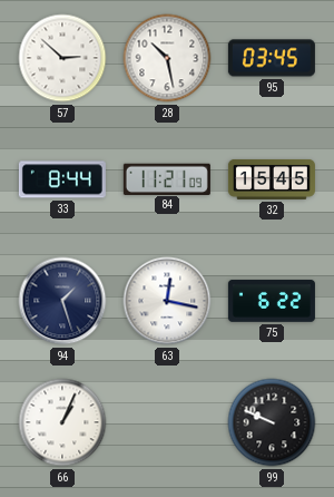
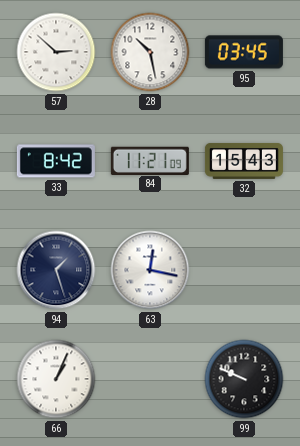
33: 8:44 -> 8:42
32: 15:45 -> 15:43
75: 6:22 -> none
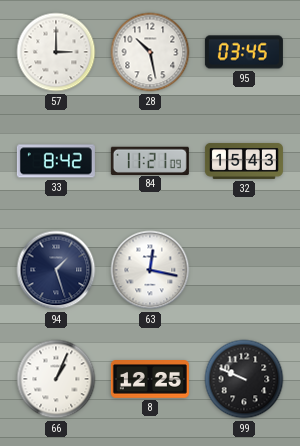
57: 2:52 -> 3:00
8: none -> 12:25
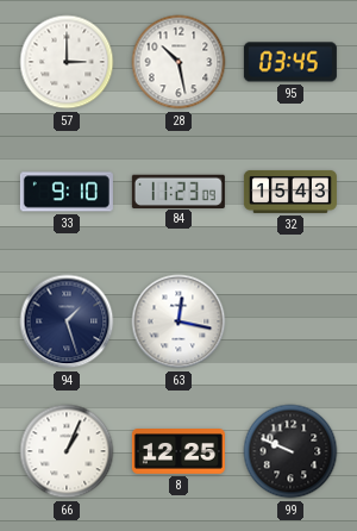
33: 8:42 -> 9:10
84: 11:21 -> 11:23
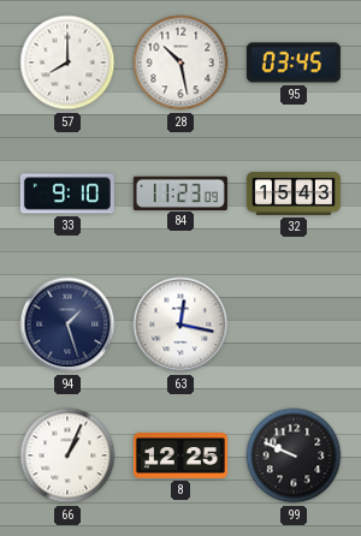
57: 3:00 -> 8:00
